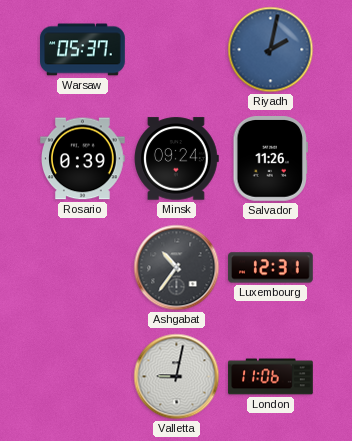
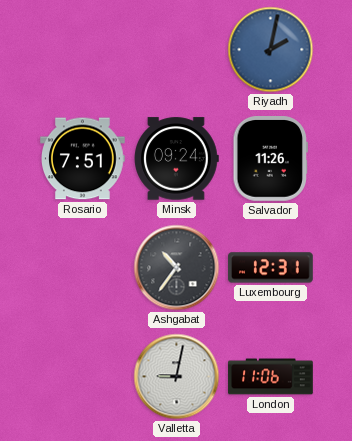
Warsaw: 05:37 -> none
Rosario: 0:39 -> 7:51
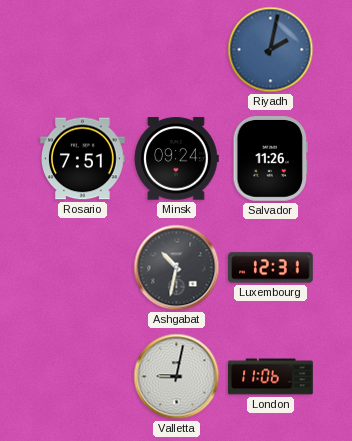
Ashgabat: 10:36 -> 10:32
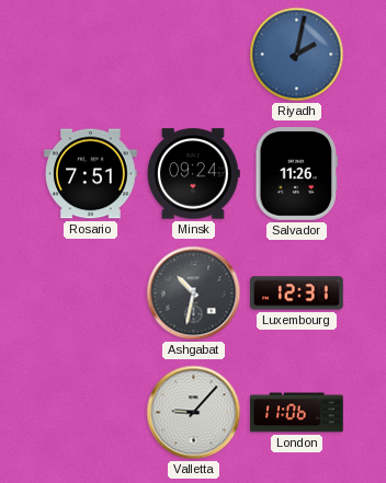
Valletta: 9:02 -> 9:07
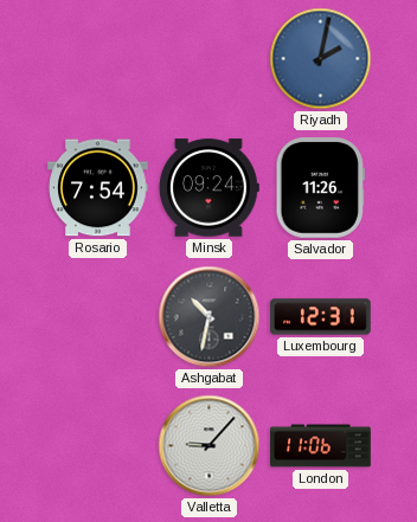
Rosario: 7:51 -> 7:54
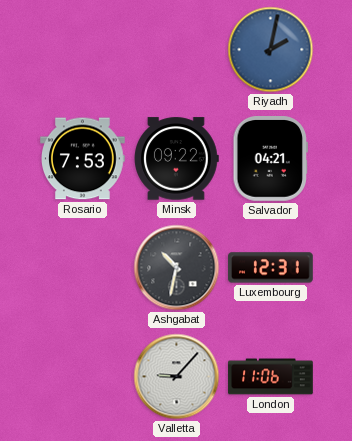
Rosario: 7:54 -> 7:53
Minsk: 09:24 -> 09:22
Salvador: 11:26 -> 04:21
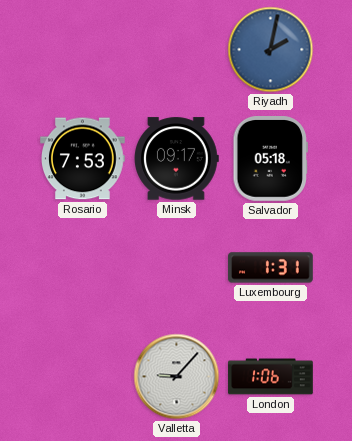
Minsk: 09:22 -> 09:17
Salvador: 04:21 -> 05:18
Ashgabat: 10:32 -> none
Luxembourg: 12:31 -> 1:31
London: 11:06 -> 1:06
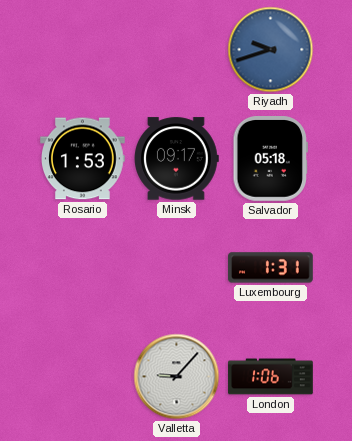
Riyadh: 2:02 -> 9:42
Rosario: 7:53 -> 1:53
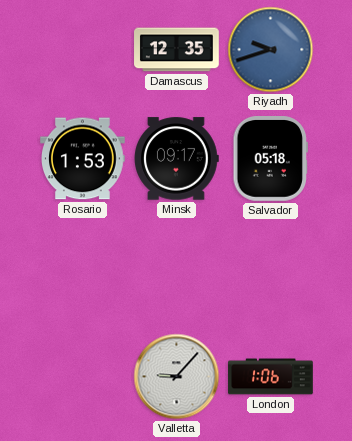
Damascus: none -> 12:35
Luxembourg: 1:31 -> none
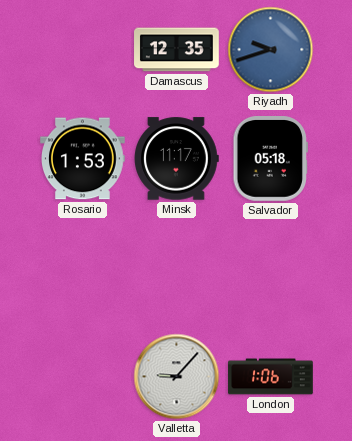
Minsk: 09:17 -> 11:17
